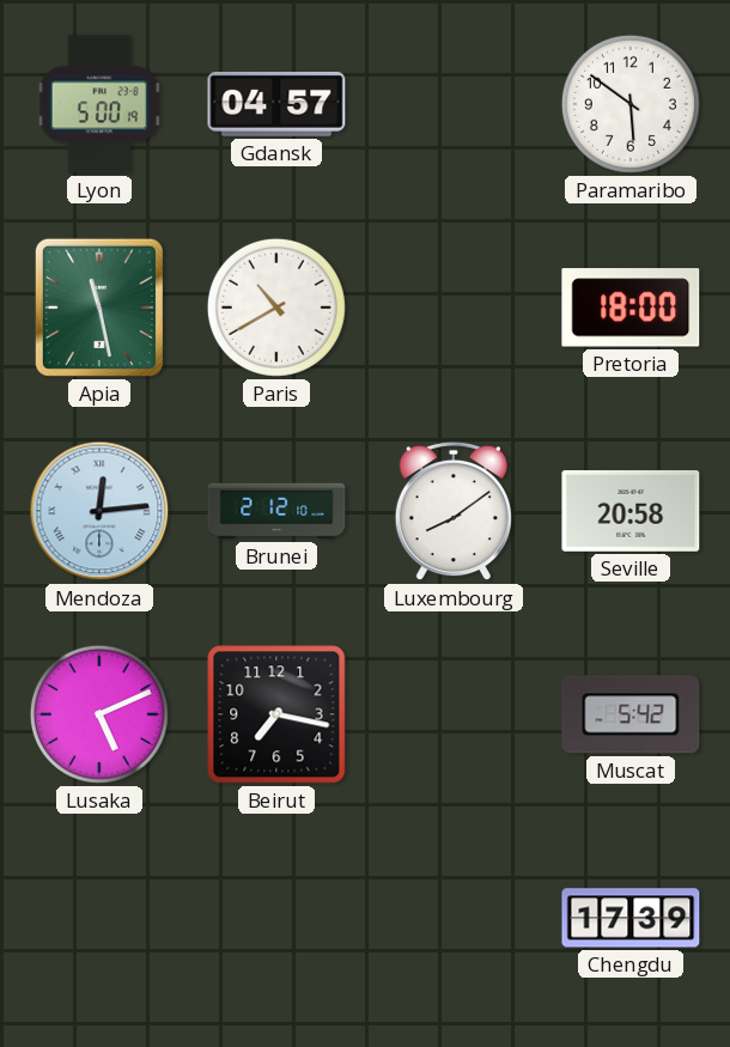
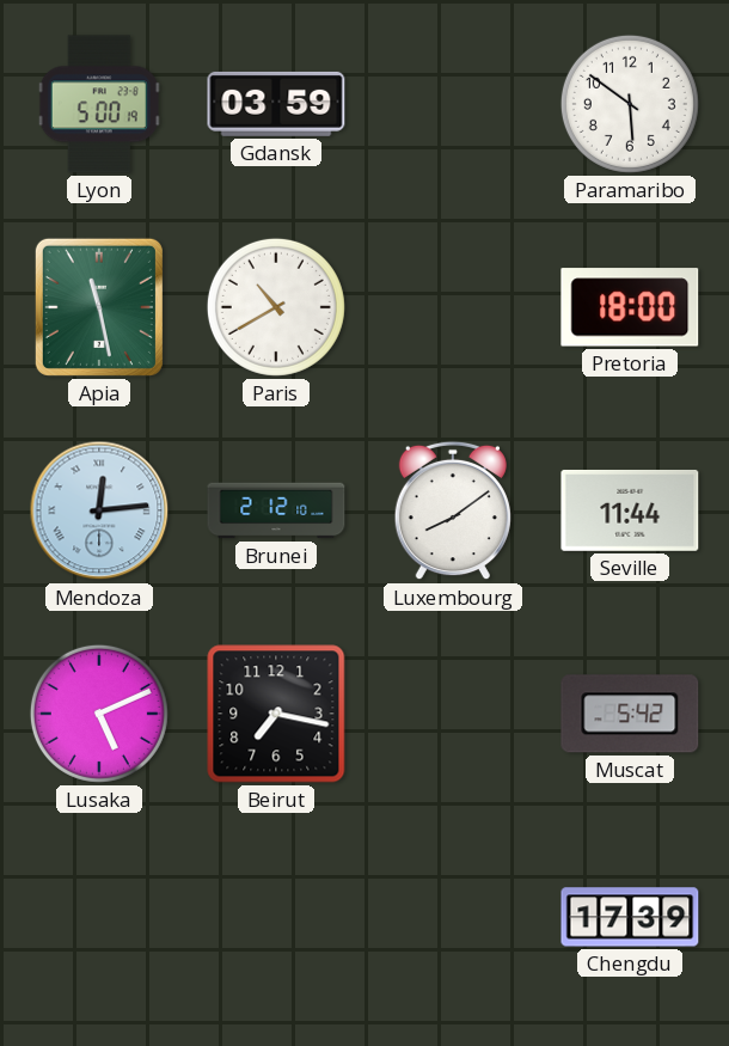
Gdansk: 04:57 -> 03:59
Seville: 20:58 -> 11:44
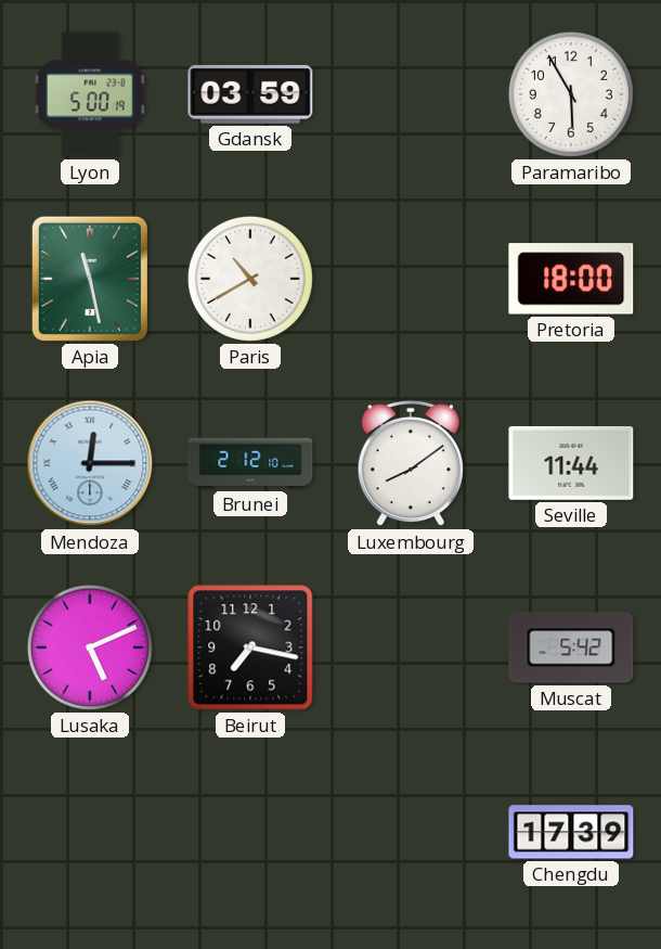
Paramaribo: 5:51 -> 5:55
Mendoza: 12:14 -> 12:15
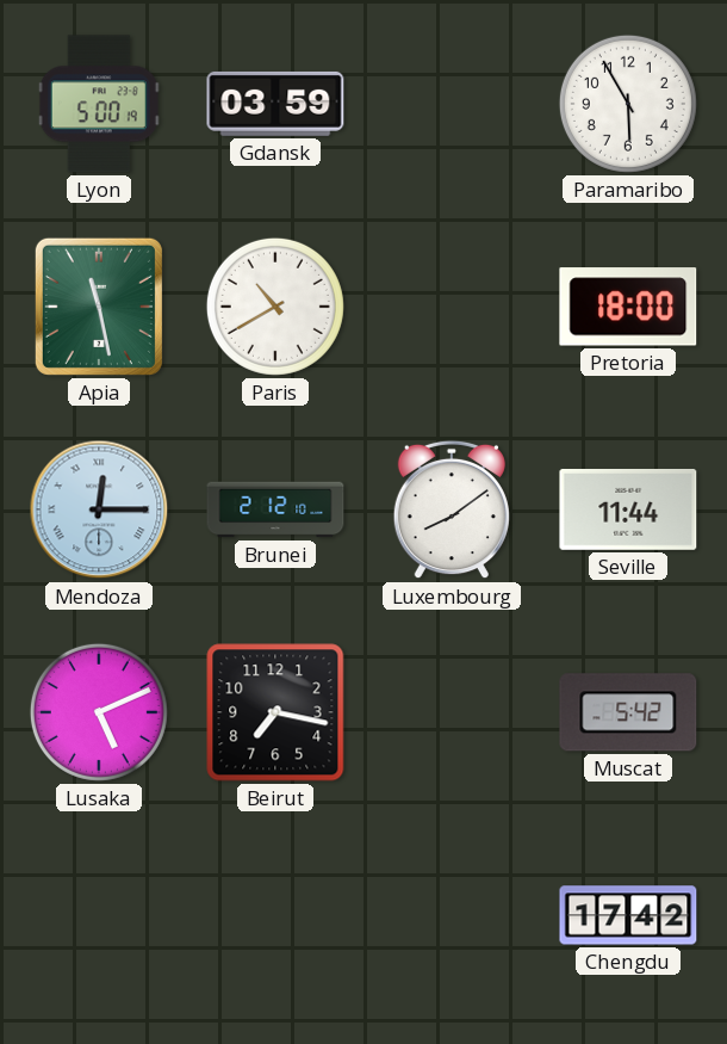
Chengdu: 17:39 -> 17:42
